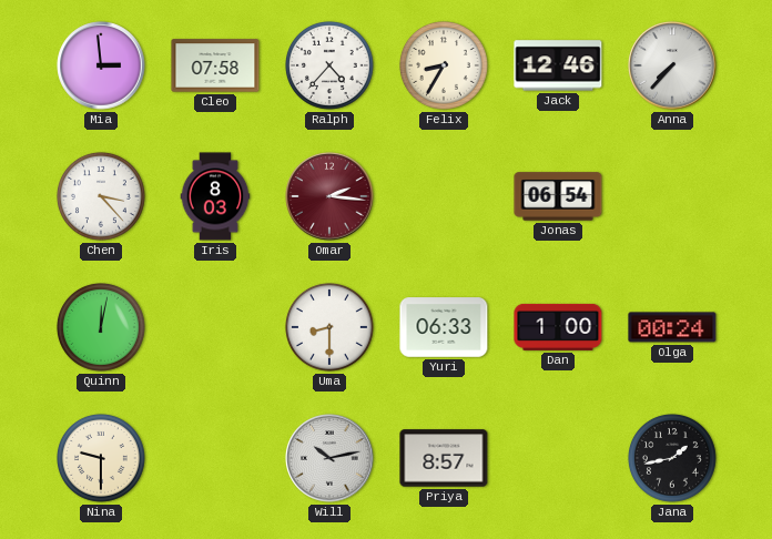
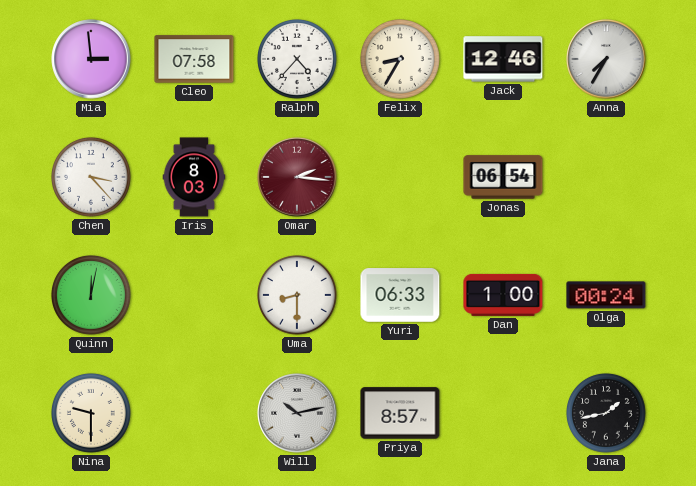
Anna: 7:37 -> 7:35
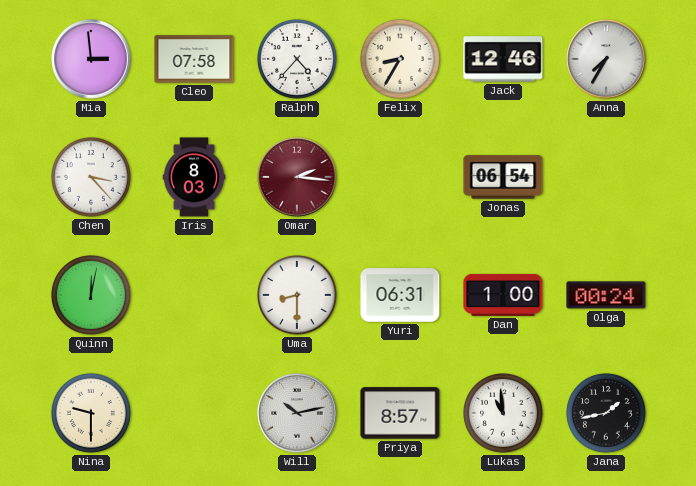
Yuri: 06:33 -> 06:31
Lukas: none -> 10:59
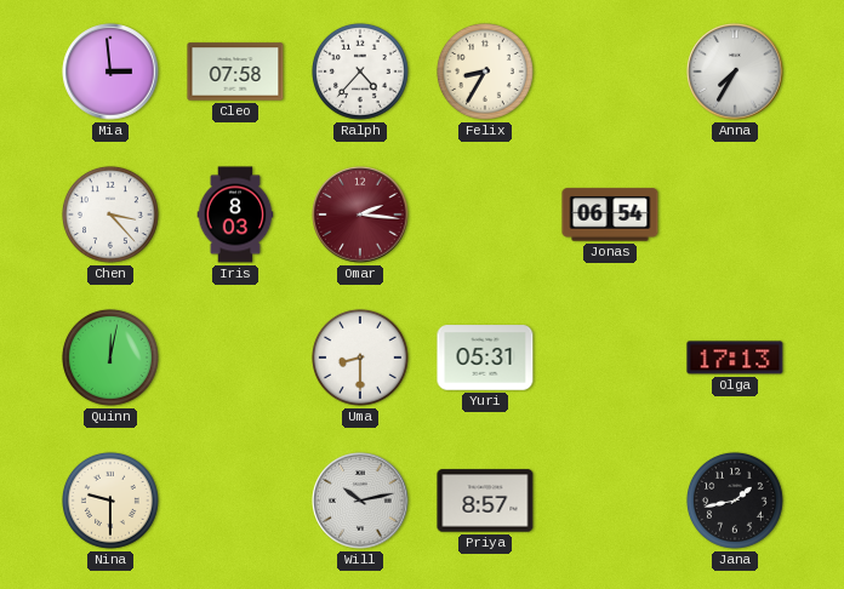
Jack: 12:46 -> none
Yuri: 06:31 -> 05:31
Dan: 1:00 -> none
Olga: 00:24 -> 17:13
Lukas: 10:59 -> none
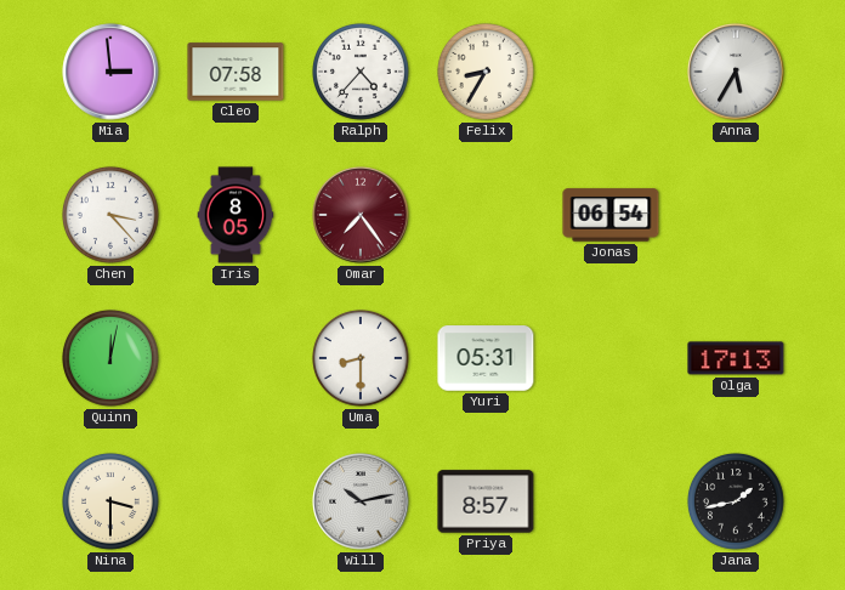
Anna: 7:35 -> 5:35
Iris: 8:03 -> 8:05
Omar: 2:16 -> 7:24
Nina: 9:30 -> 3:30
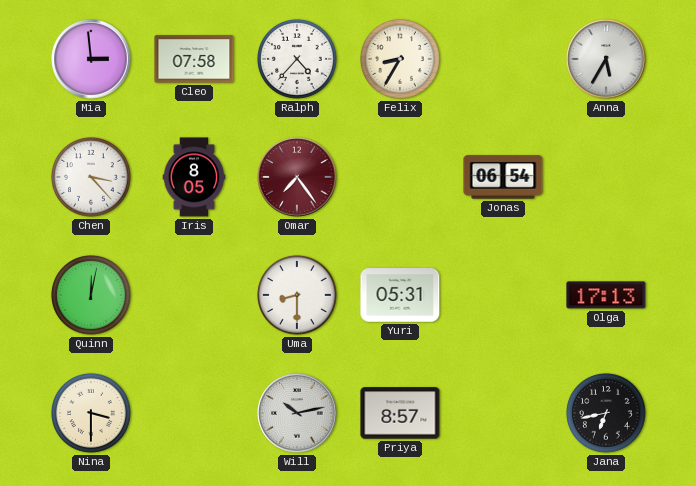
Jana: 1:43 -> 6:43
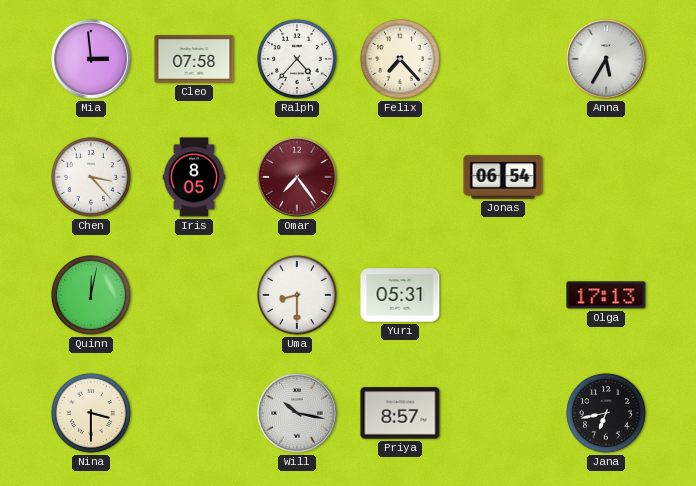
Felix: 8:35 -> 7:23
Will: 10:13 -> 10:17
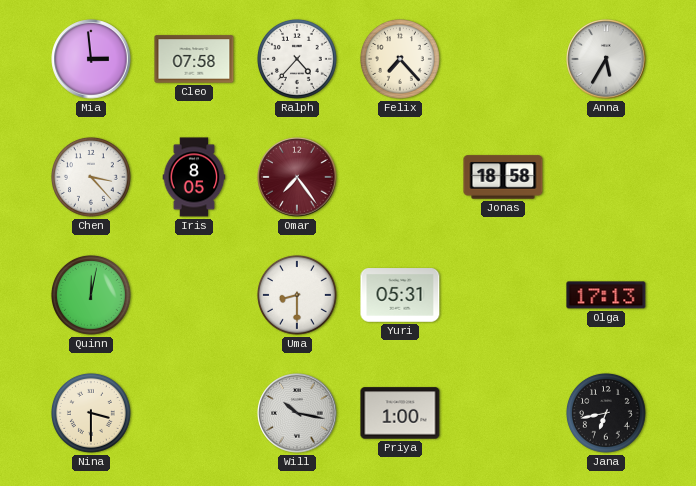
Jonas: 06:54 -> 18:58
Priya: 8:57 -> 1:00
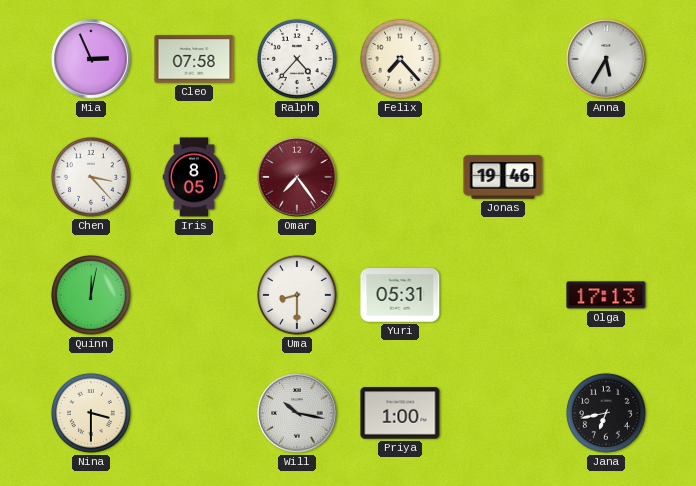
Mia: 2:59 -> 2:56
Jonas: 18:58 -> 19:46
